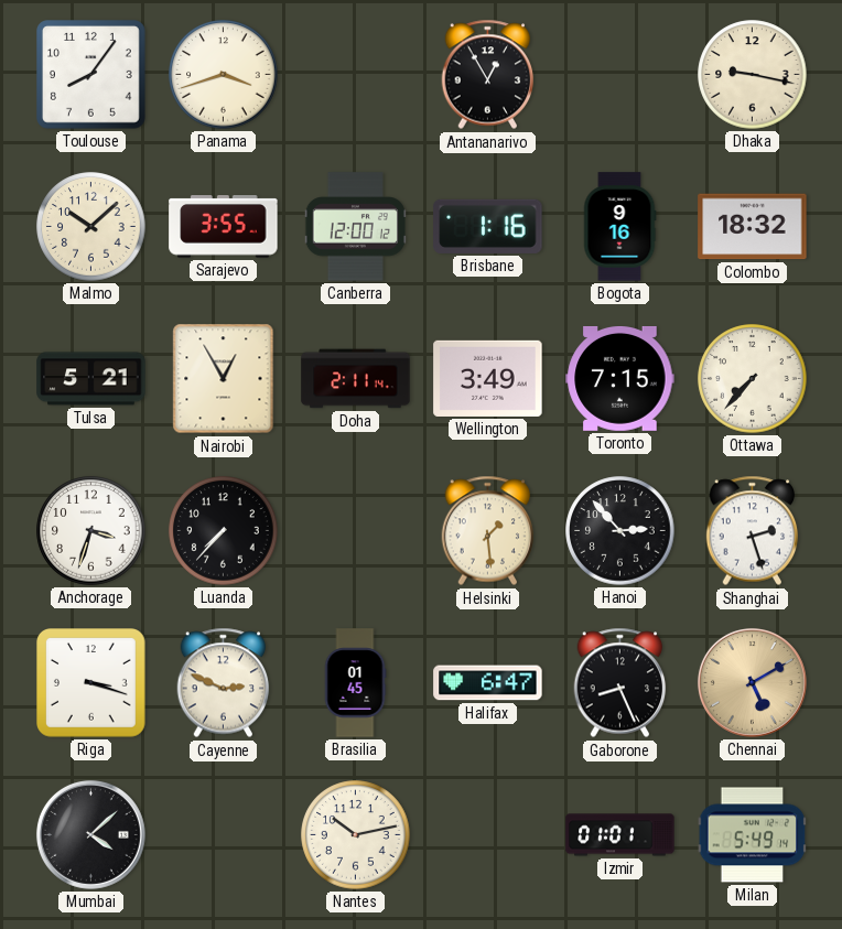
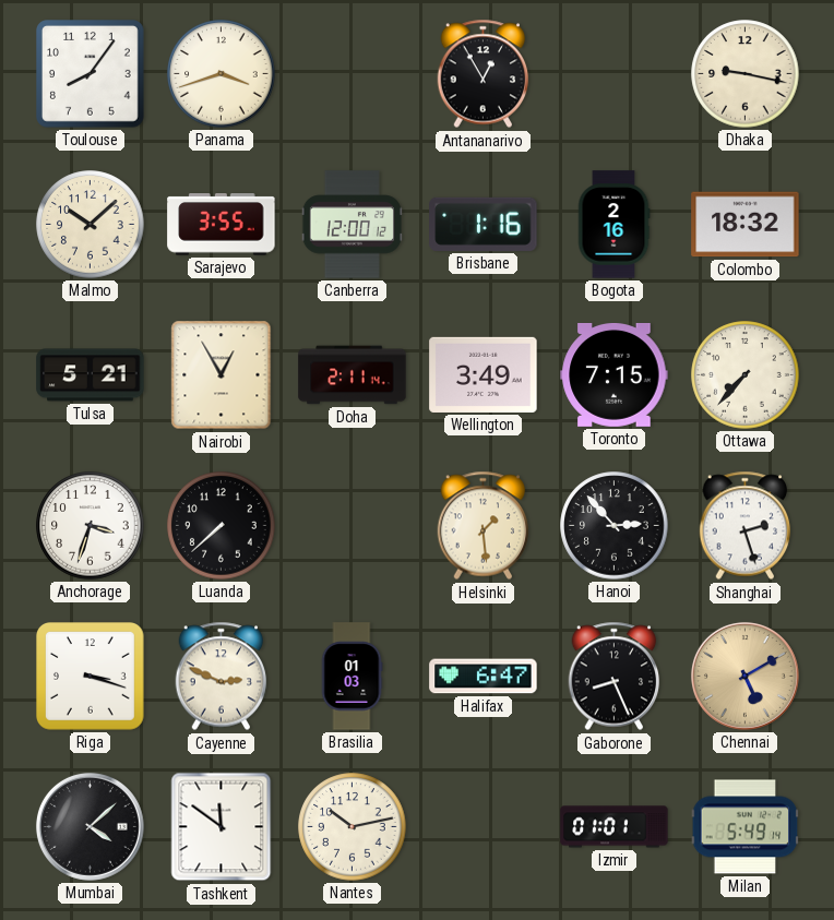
Bogota: 9:16 -> 2:16
Luanda: 7:37 -> 7:38
Brasilia: 01:45 -> 01:03
Tashkent: none -> 11:51
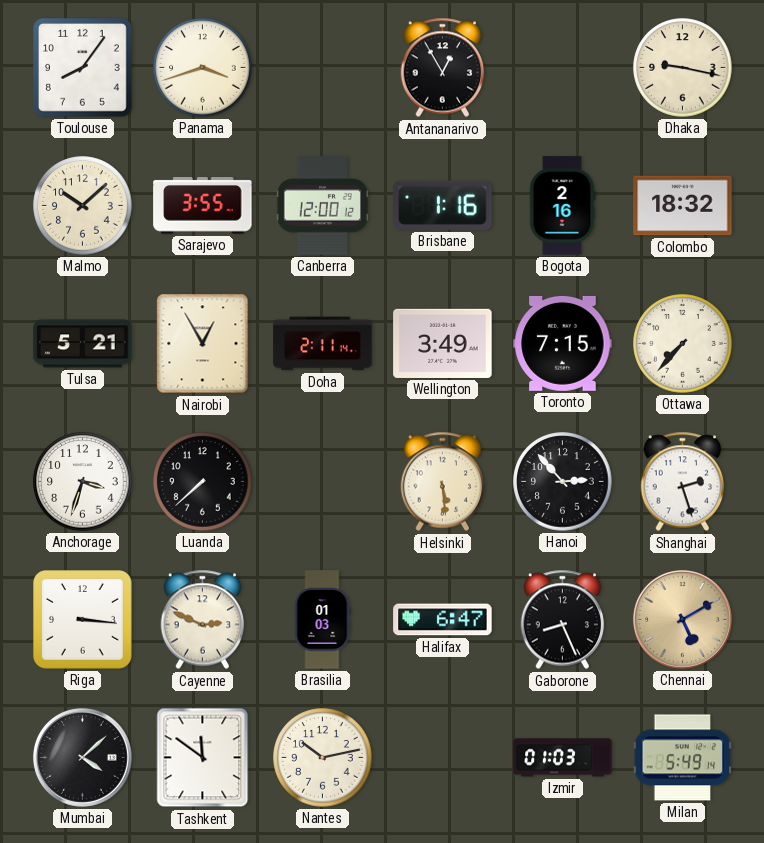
Helsinki: 1:29 -> 5:29
Riga: 3:18 -> 3:16
Izmir: 01:01 -> 01:03
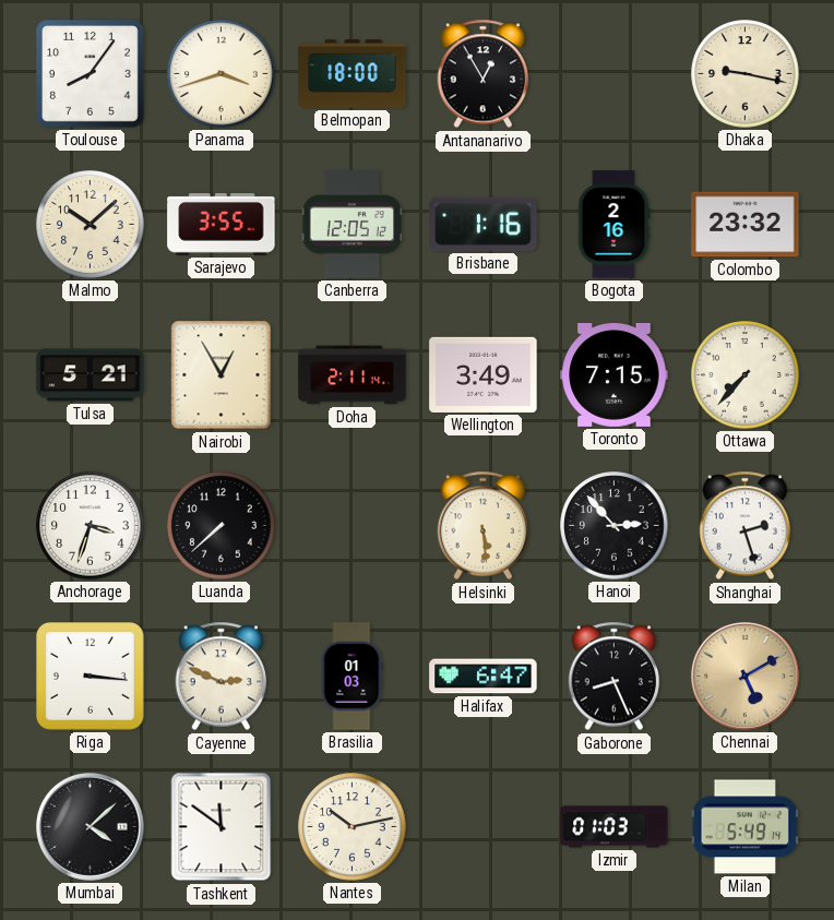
Belmopan: none -> 18:00
Canberra: 12:00 -> 12:05
Colombo: 18:32 -> 23:32
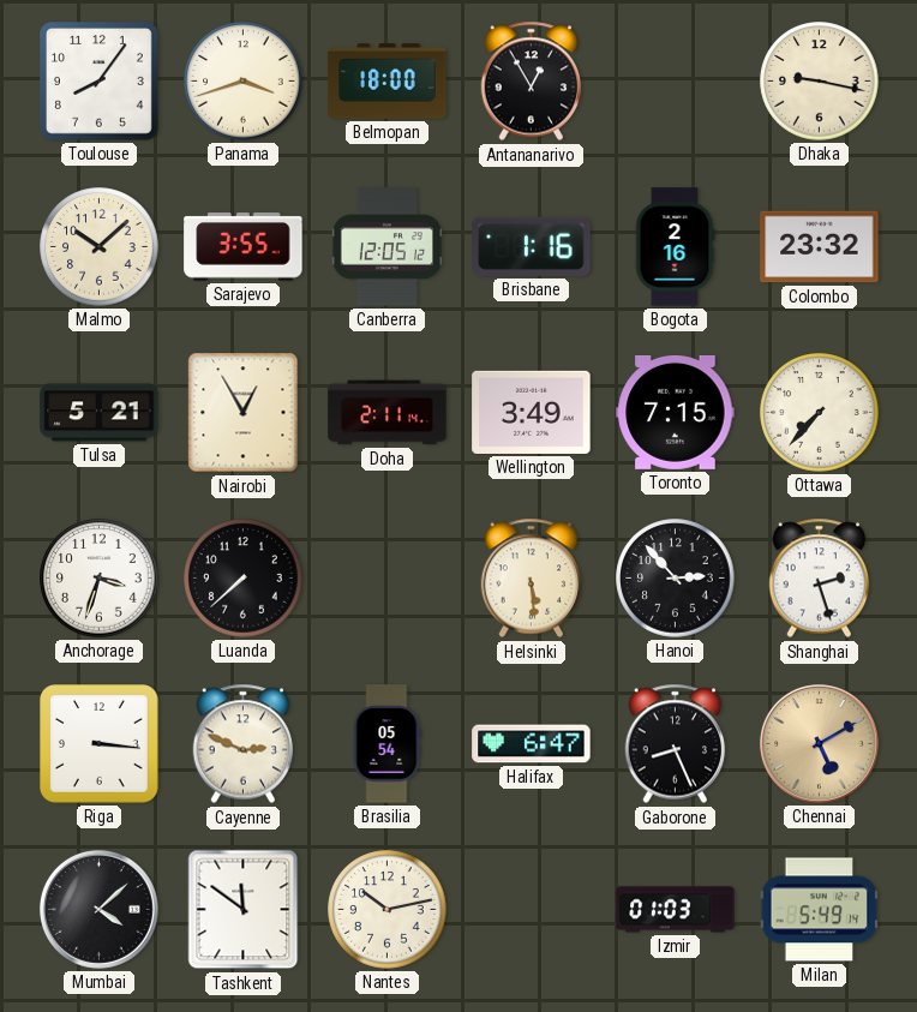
Brasilia: 01:03 -> 05:54
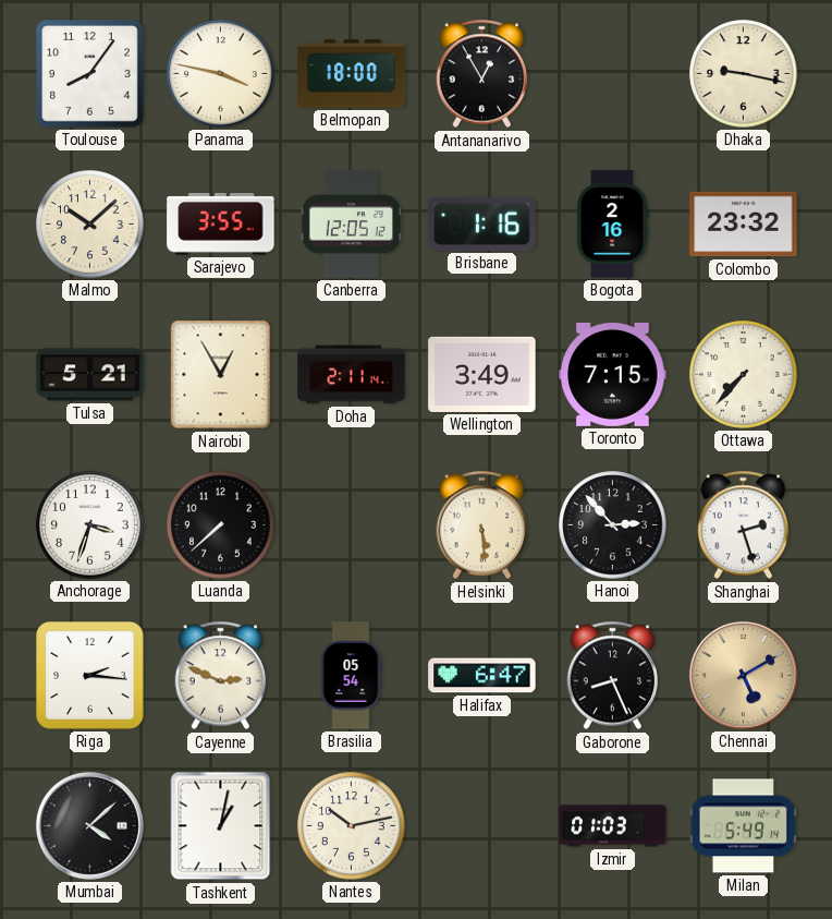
Panama: 3:42 -> 3:47
Riga: 3:16 -> 2:16
Tashkent: 11:51 -> 1:02
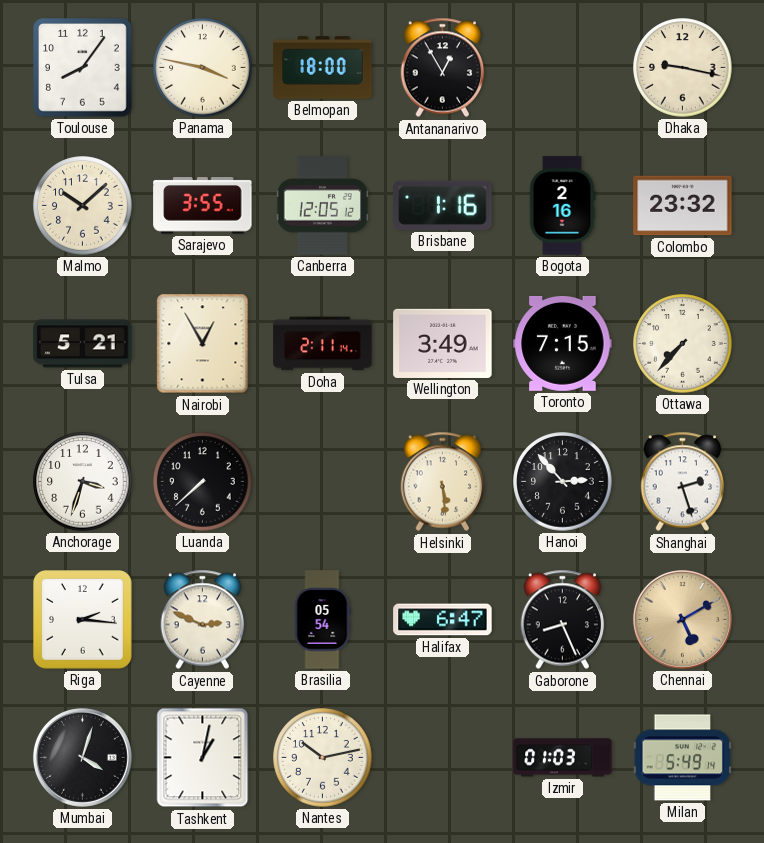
Mumbai: 4:08 -> 4:03
